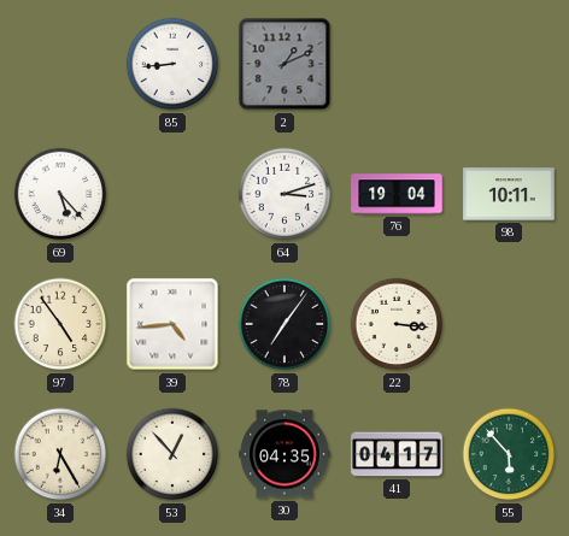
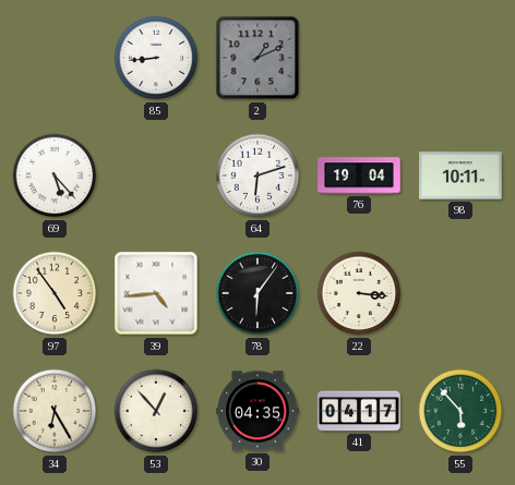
64: 3:12 -> 6:12
78: 7:06 -> 6:06
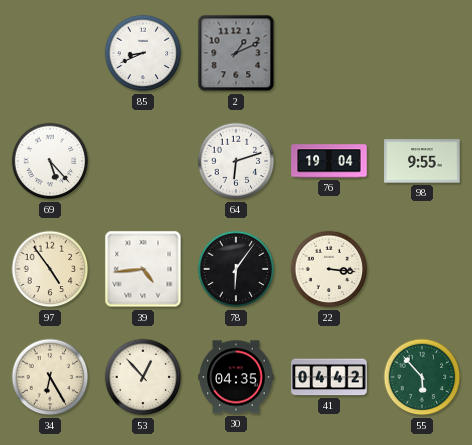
85: 8:44 -> 8:41
98: 10:11 -> 9:55
41: 04:17 -> 04:42
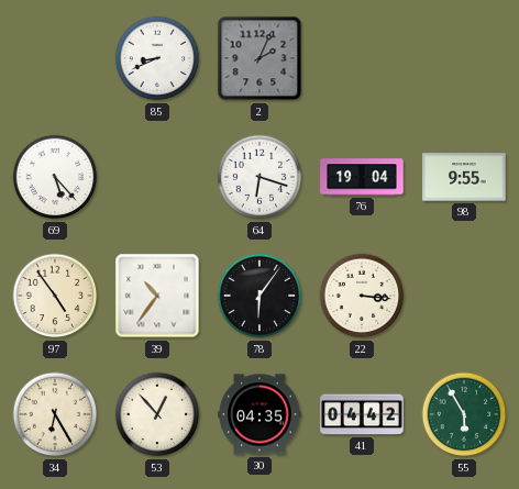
2: 1:11 -> 2:04
64: 6:12 -> 6:18
39: 4:44 -> 10:36
55: 5:53 -> 5:55
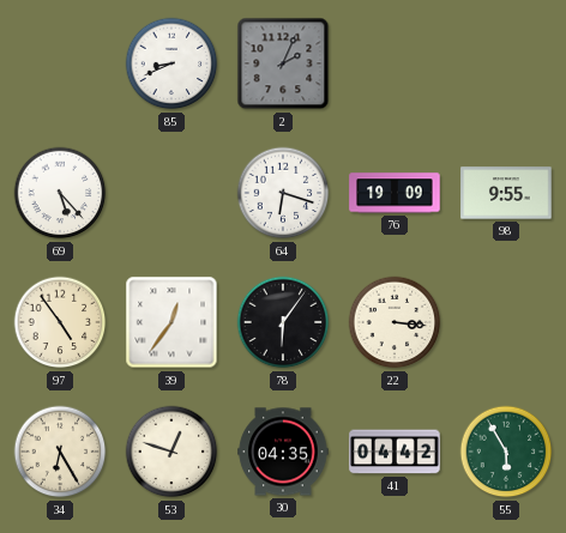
76: 19:04 -> 19:09
39: 10:36 -> 12:36
53: 12:53 -> 12:48
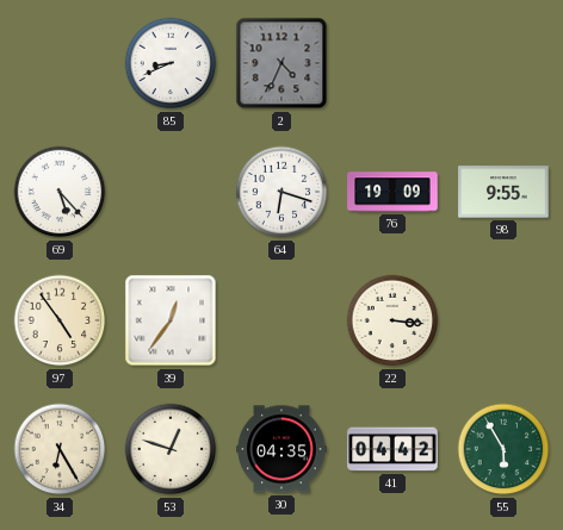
2: 2:04 -> 4:34
78: 6:06 -> none
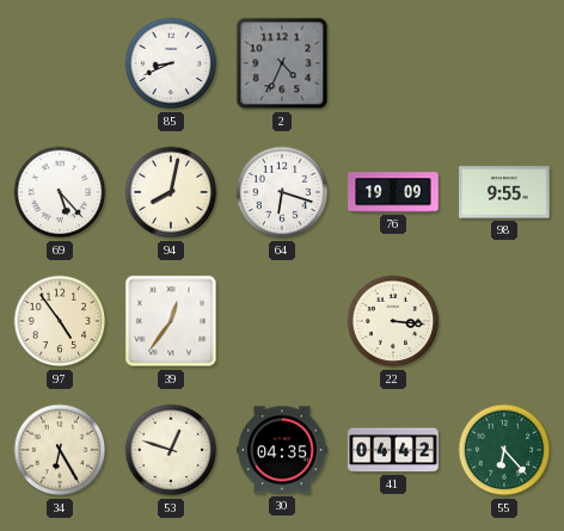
94: none -> 8:02
55: 5:55 -> 6:23
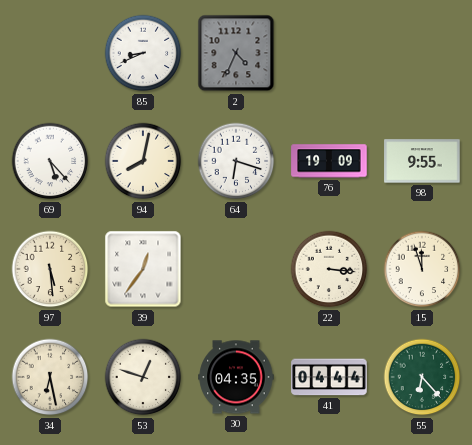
97: 4:54 -> 5:29
15: none -> 11:57
34: 6:25 -> 6:28
41: 04:42 -> 04:44
